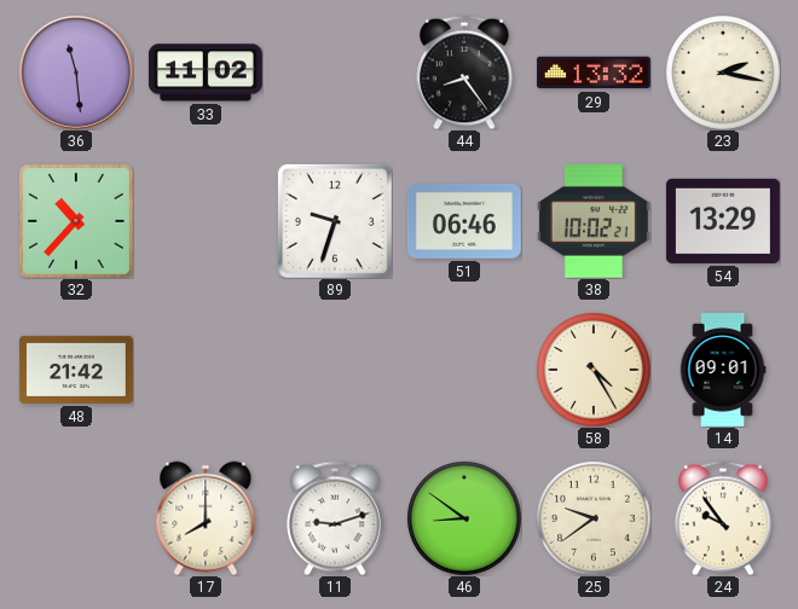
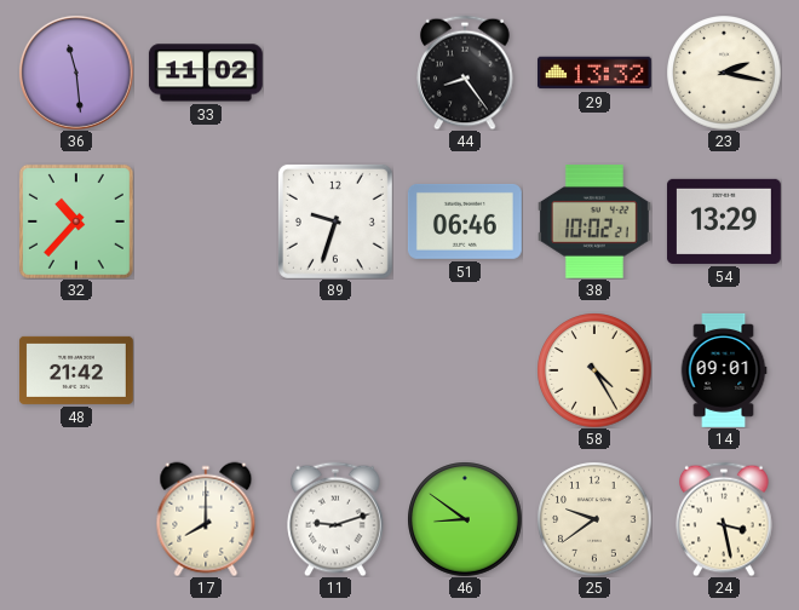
24: 9:54 -> 3:28
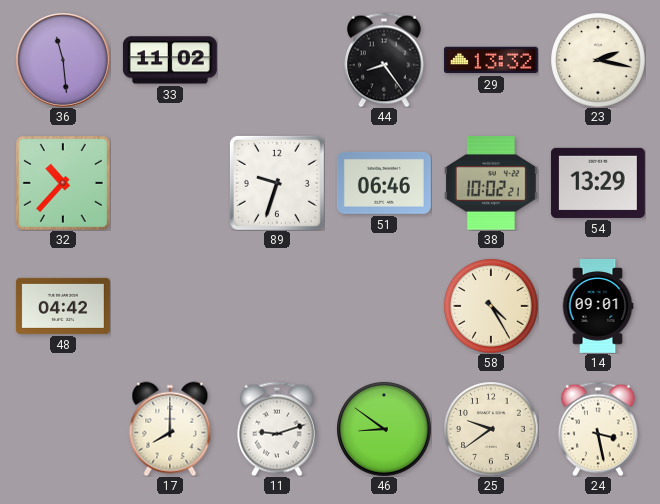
48: 21:42 -> 04:42
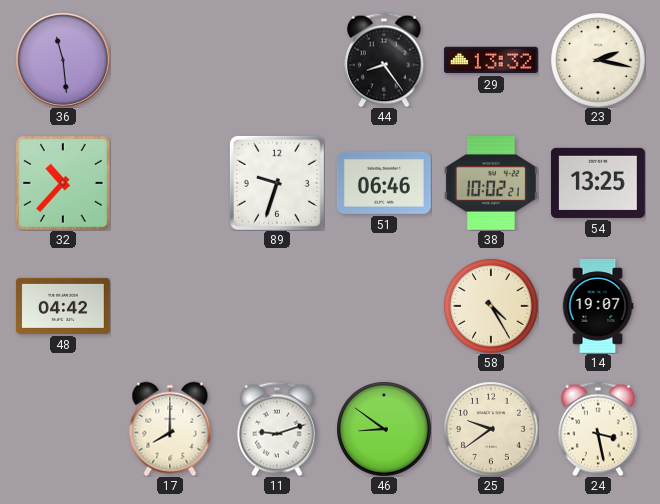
33: 11:02 -> none
54: 13:29 -> 13:25
14: 09:01 -> 19:07
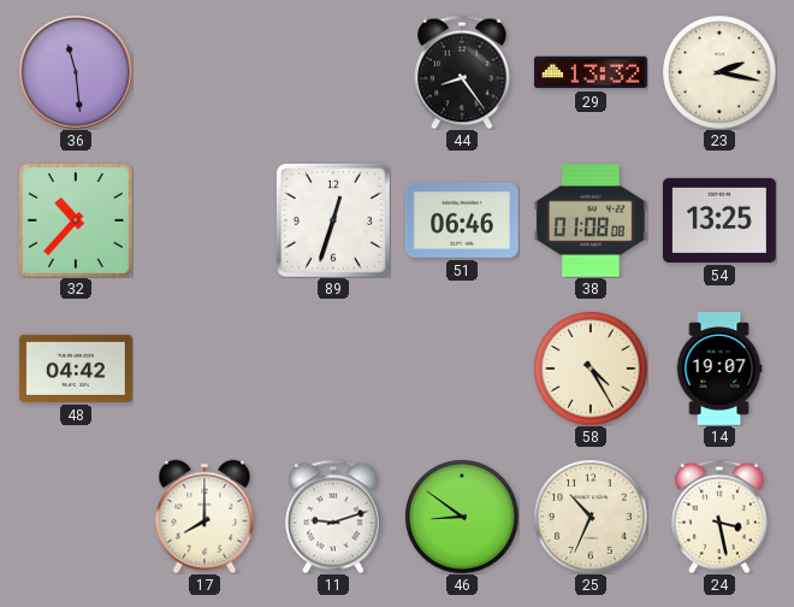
89: 9:33 -> 12:33
38: 10:02 -> 01:08
25: 9:39 -> 10:34
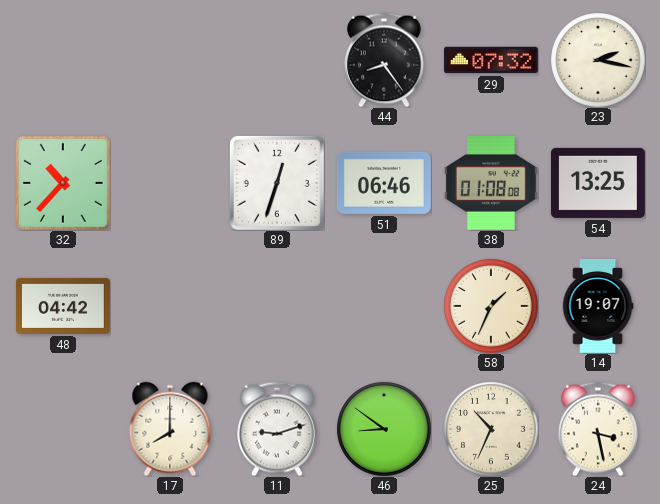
36: 11:29 -> none
29: 13:32 -> 07:32
58: 4:25 -> 1:34
